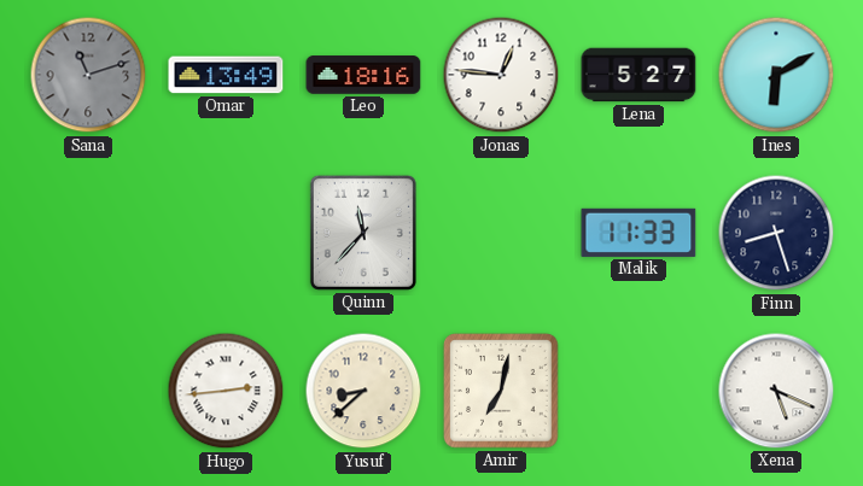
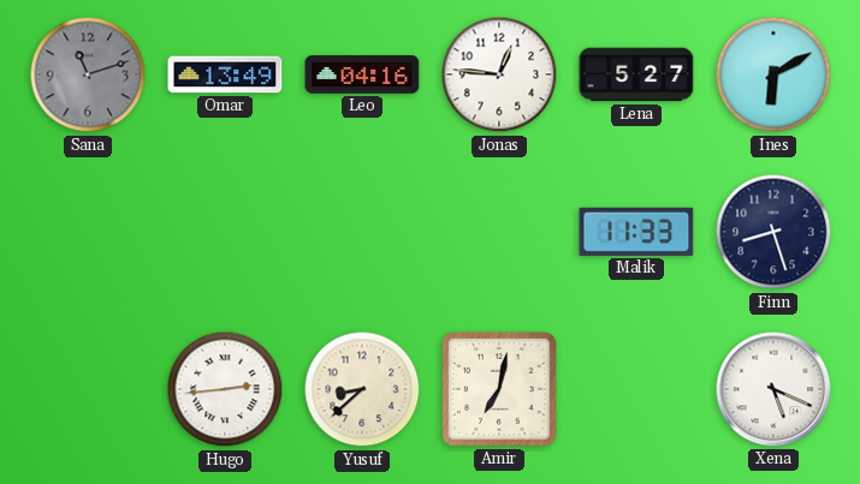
Leo: 18:16 -> 04:16
Quinn: 11:37 -> none
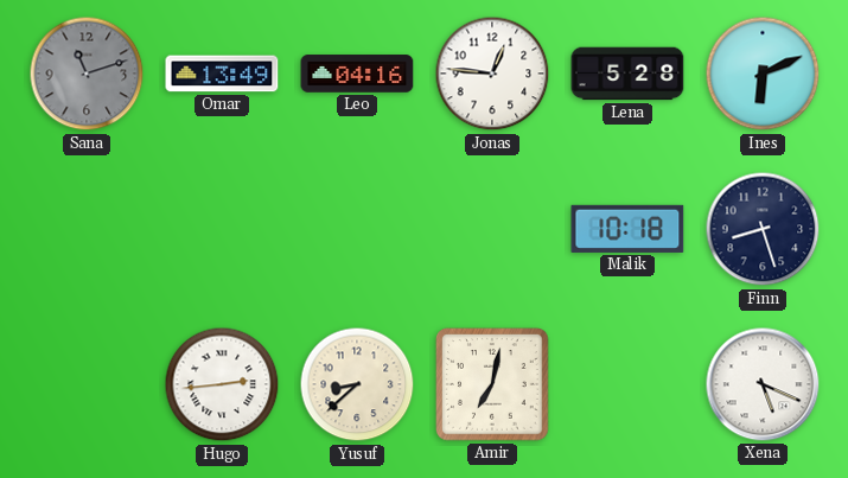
Lena: 5:27 -> 5:28
Ines: 6:10 -> 6:11
Malik: 11:33 -> 10:18
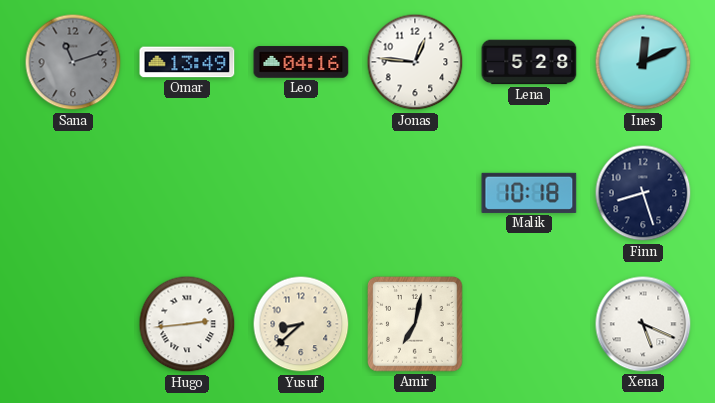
Ines: 6:11 -> 12:11
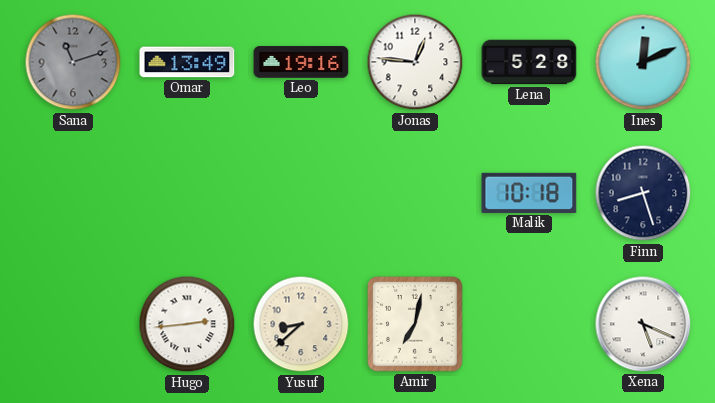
Leo: 04:16 -> 19:16
